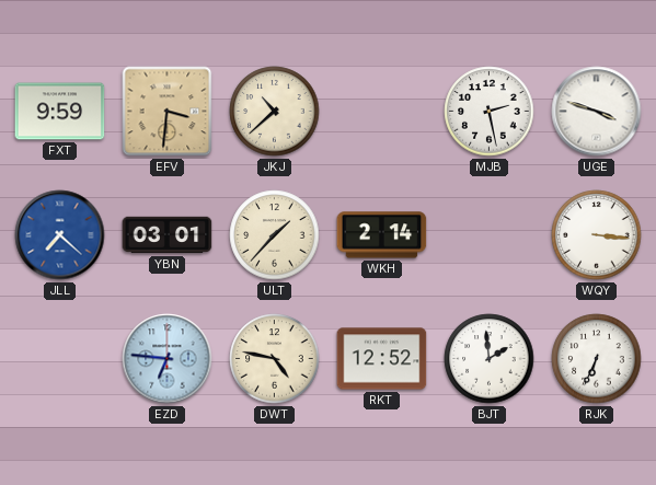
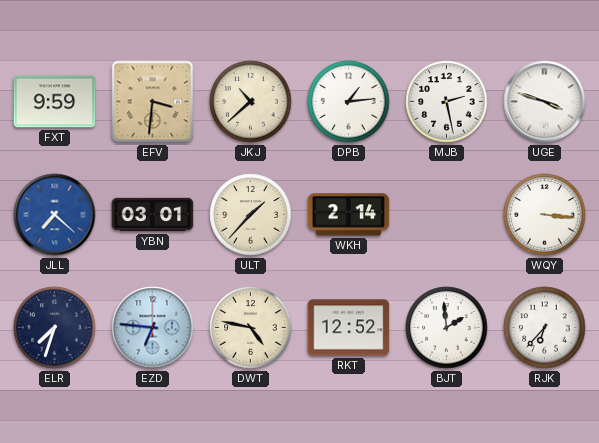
DPB: none -> 1:14
ELR: none -> 7:33
RJK: 6:34 -> 6:37
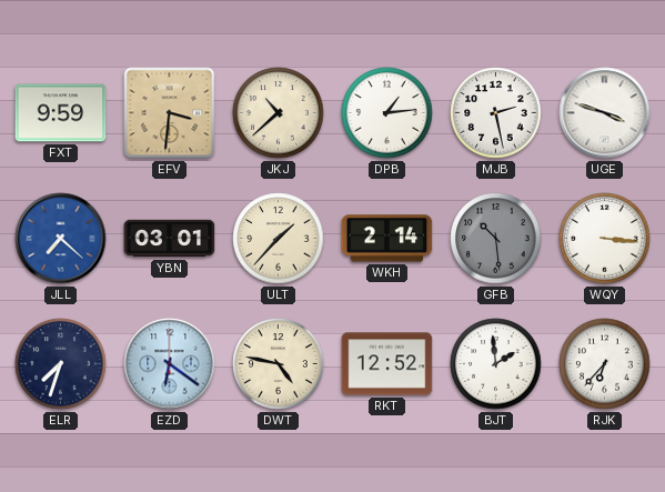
GFB: none -> 10:29
EZD: 6:46 -> 6:21
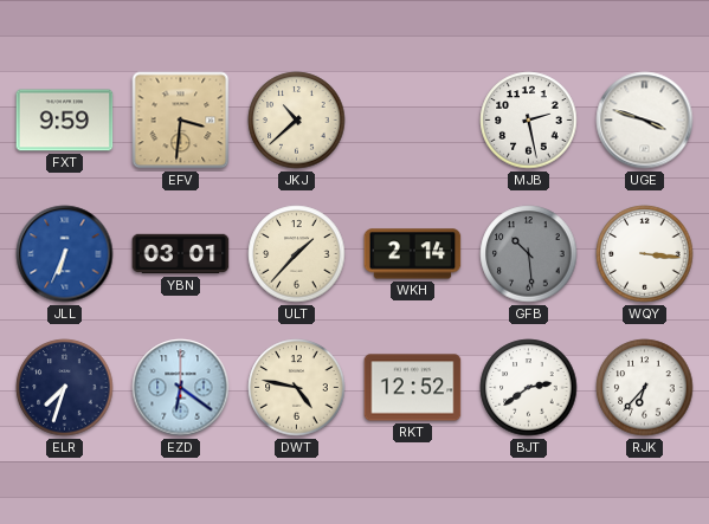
DPB: 1:14 -> none
JLL: 7:22 -> 6:34
BJT: 1:59 -> 2:39
